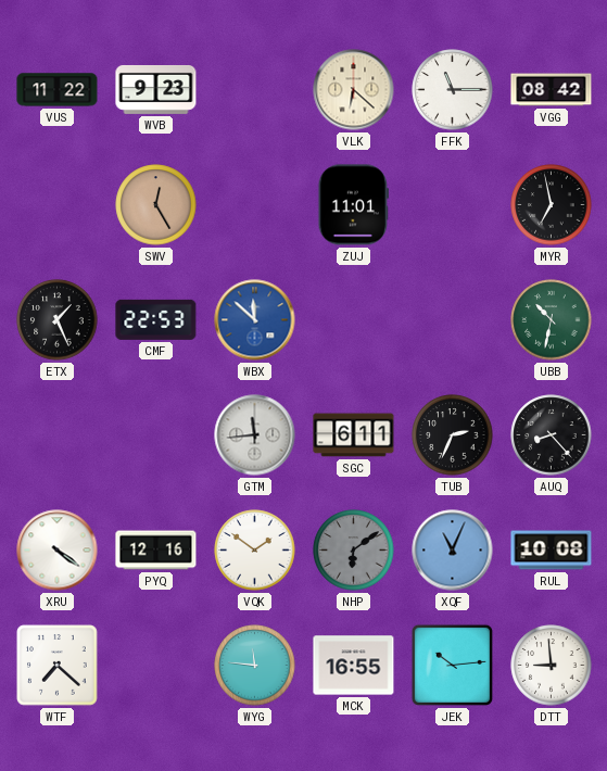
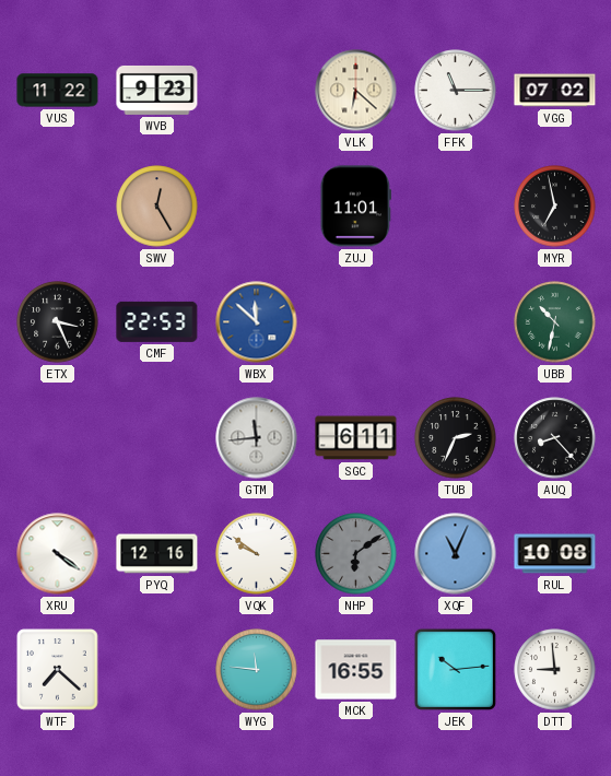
VGG: 08:42 -> 07:02
ETX: 1:26 -> 3:26
VQK: 1:51 -> 9:51
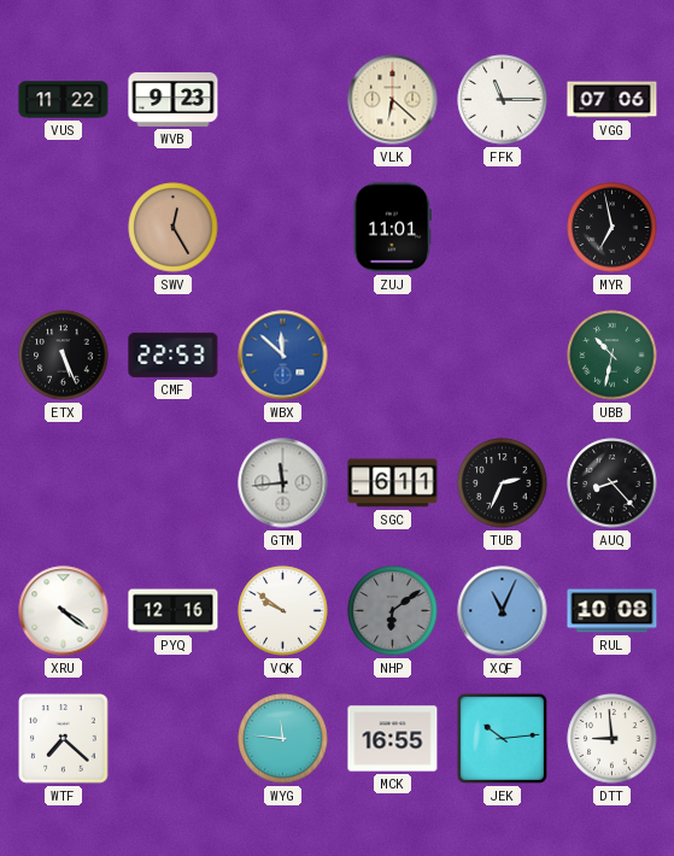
VGG: 07:02 -> 07:06
ETX: 3:26 -> 5:26
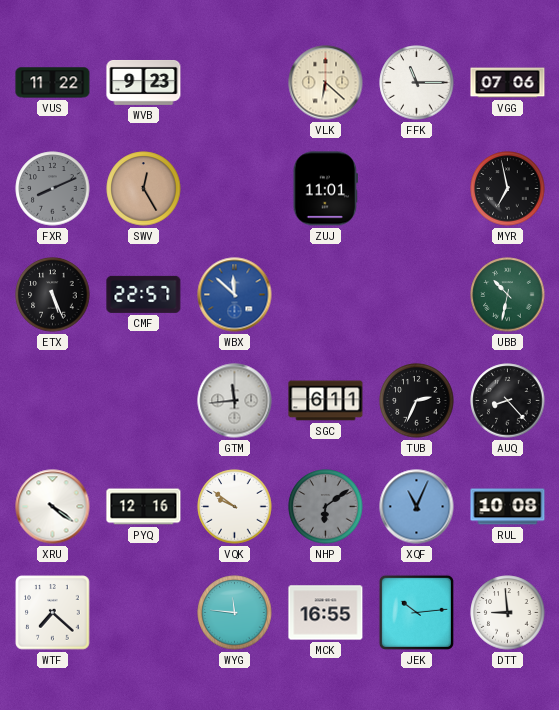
FXR: none -> 8:11
CMF: 22:53 -> 22:57
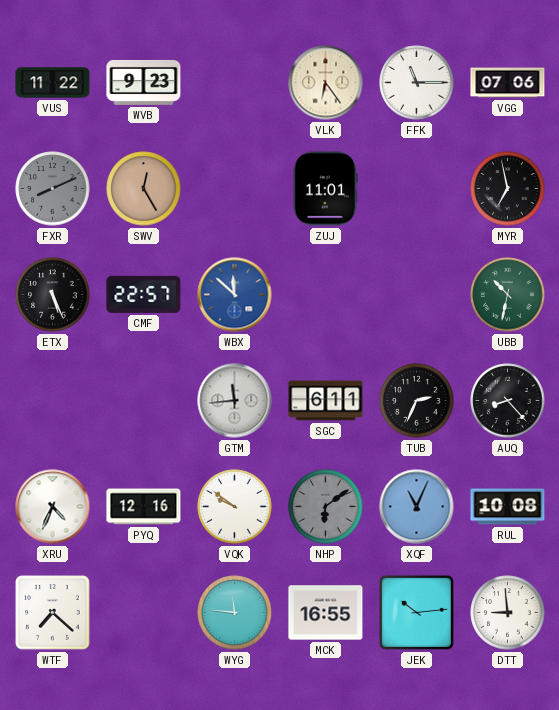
VLK: 6:22 -> 6:24
XRU: 4:21 -> 4:34
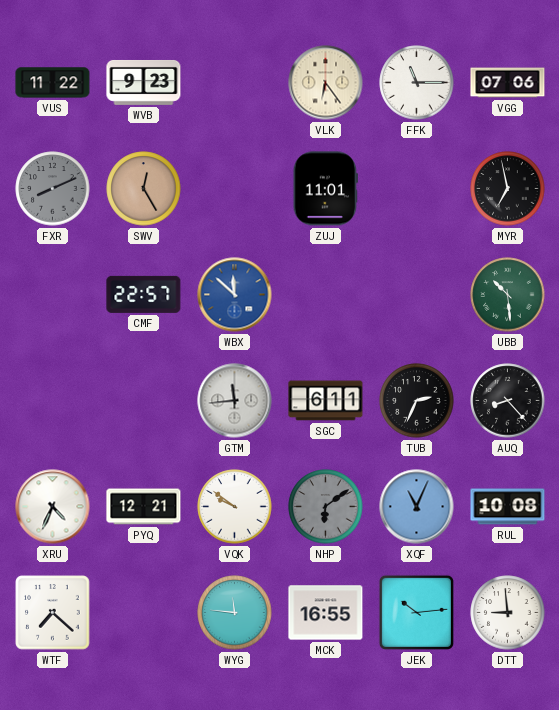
ETX: 5:26 -> none
UBB: 10:32 -> 10:29
PYQ: 12:16 -> 12:21
